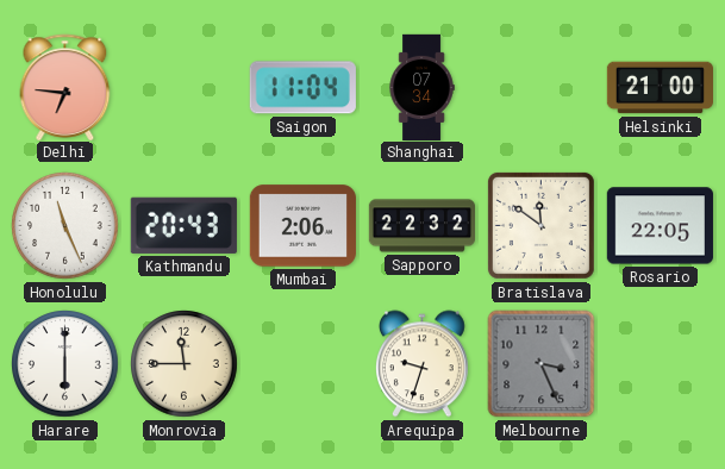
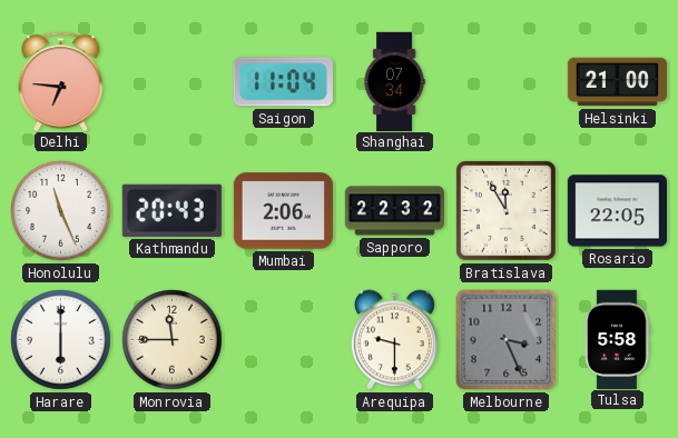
Bratislava: 11:51 -> 11:55
Arequipa: 9:33 -> 9:30
Tulsa: none -> 5:58
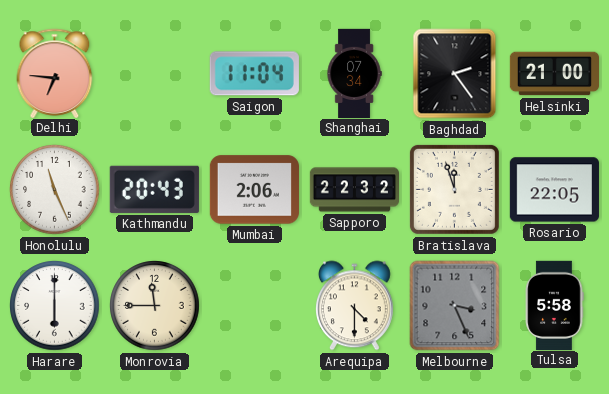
Baghdad: none -> 2:24
Bratislava: 11:55 -> 11:57
Arequipa: 9:30 -> 4:30
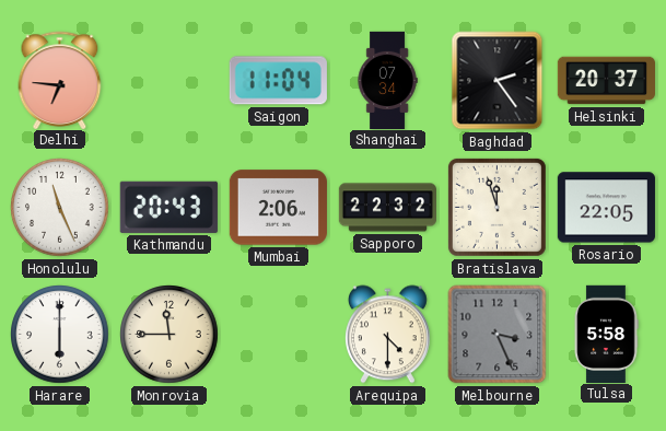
Helsinki: 21:00 -> 20:37
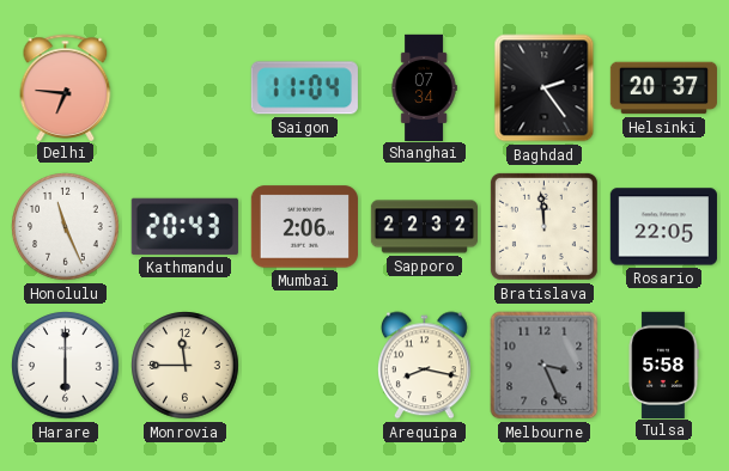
Bratislava: 11:57 -> 11:59
Arequipa: 4:30 -> 8:17
